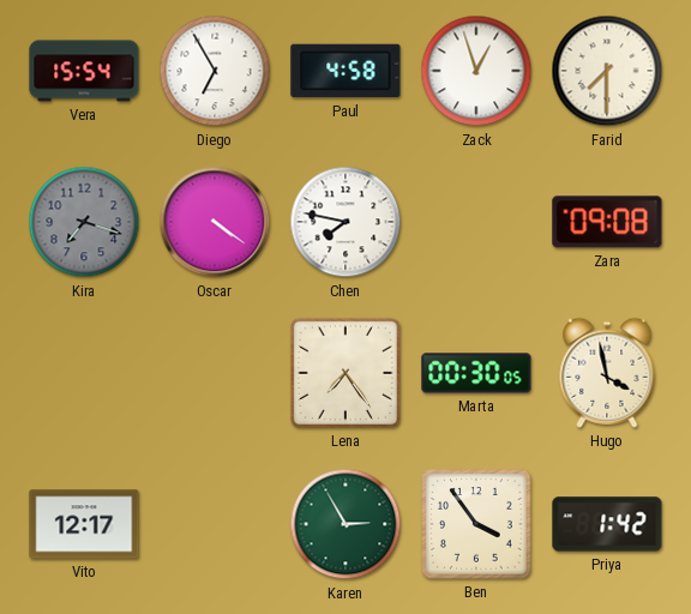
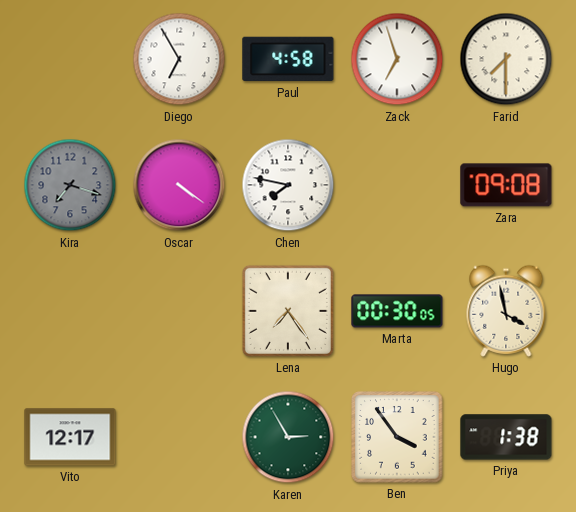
Vera: 15:54 -> none
Zack: 12:57 -> 6:57
Priya: 1:42 -> 1:38
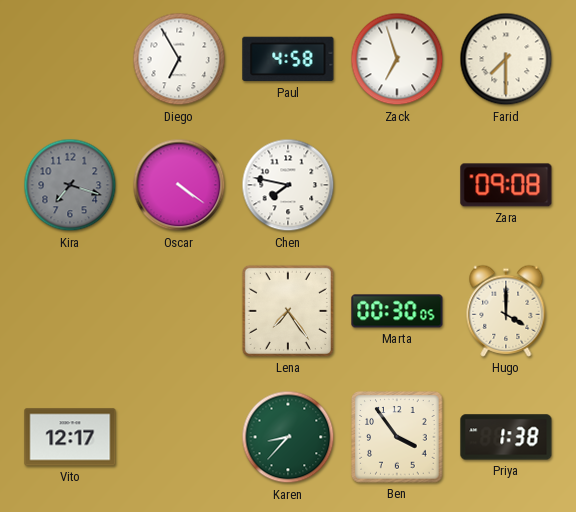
Hugo: 3:58 -> 4:00
Karen: 2:55 -> 8:37
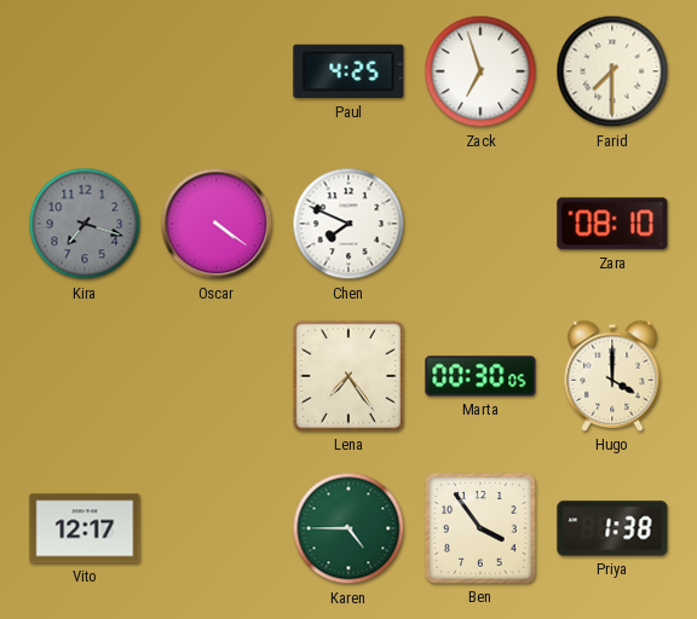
Diego: 6:55 -> none
Paul: 4:58 -> 4:25
Chen: 7:47 -> 7:49
Zara: 09:08 -> 08:10
Karen: 8:37 -> 4:45
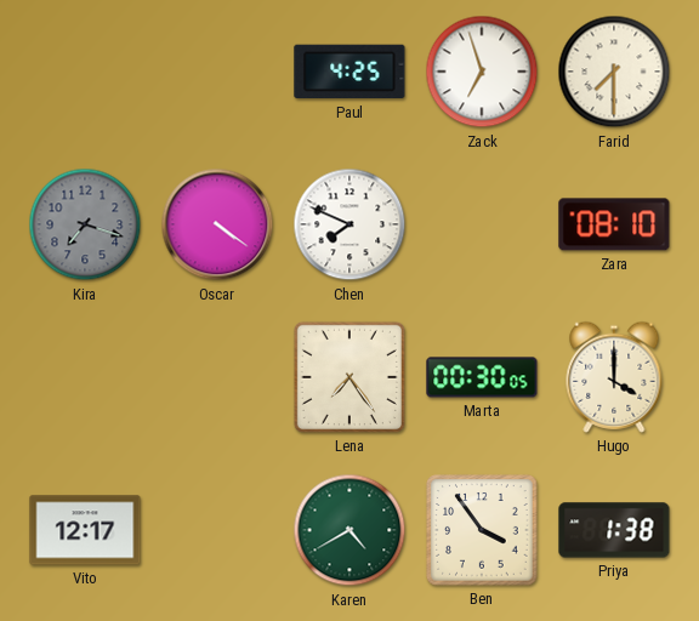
Karen: 4:45 -> 4:40
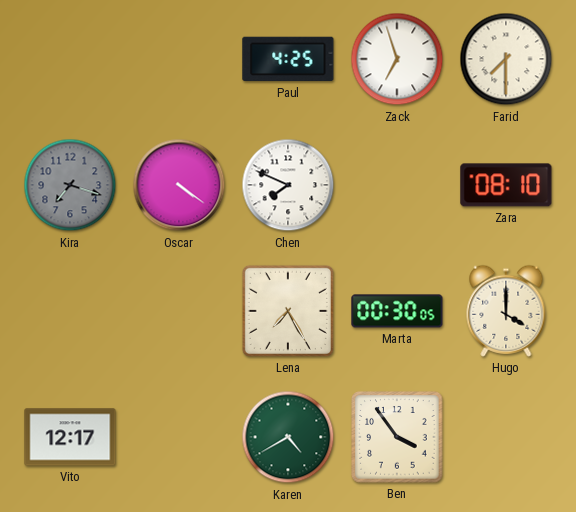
Lena: 7:24 -> 7:25
Priya: 1:38 -> none
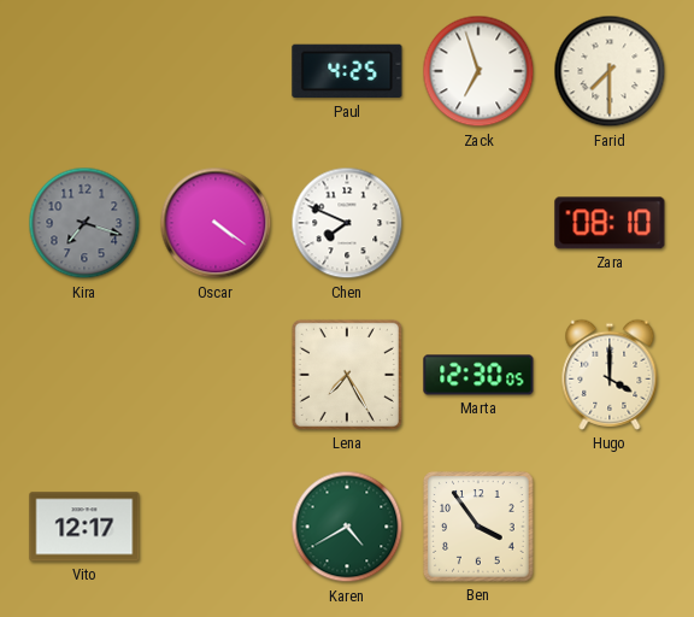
Marta: 00:30 -> 12:30
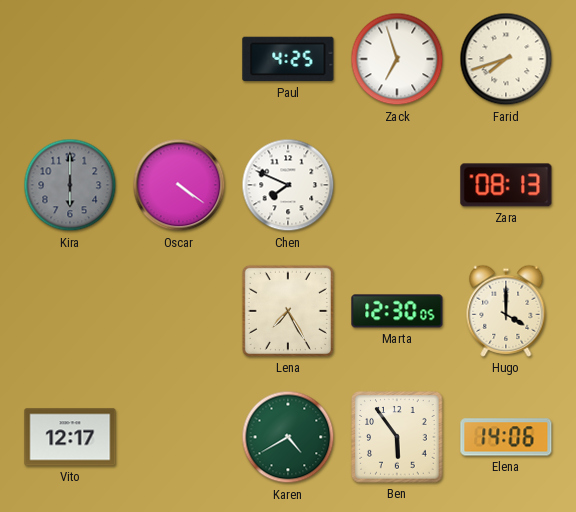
Farid: 7:30 -> 7:42
Kira: 7:18 -> 6:00
Zara: 08:10 -> 08:13
Ben: 3:54 -> 5:54
Elena: none -> 14:06
